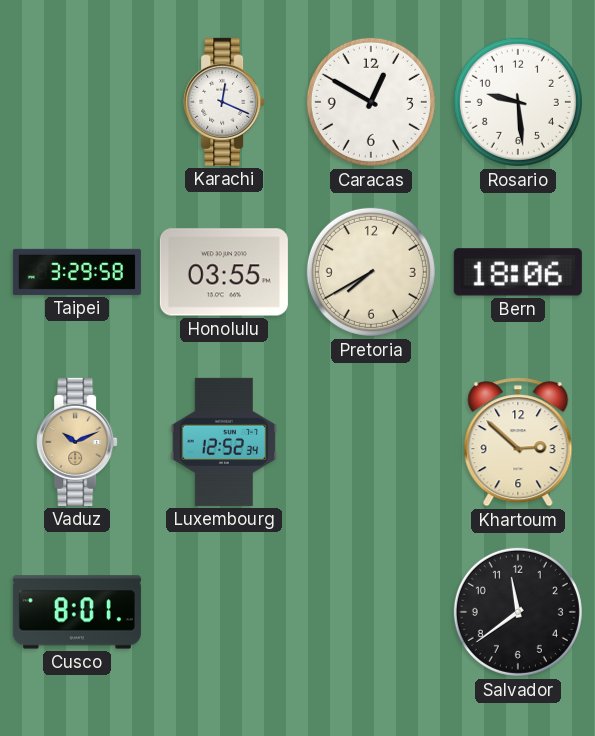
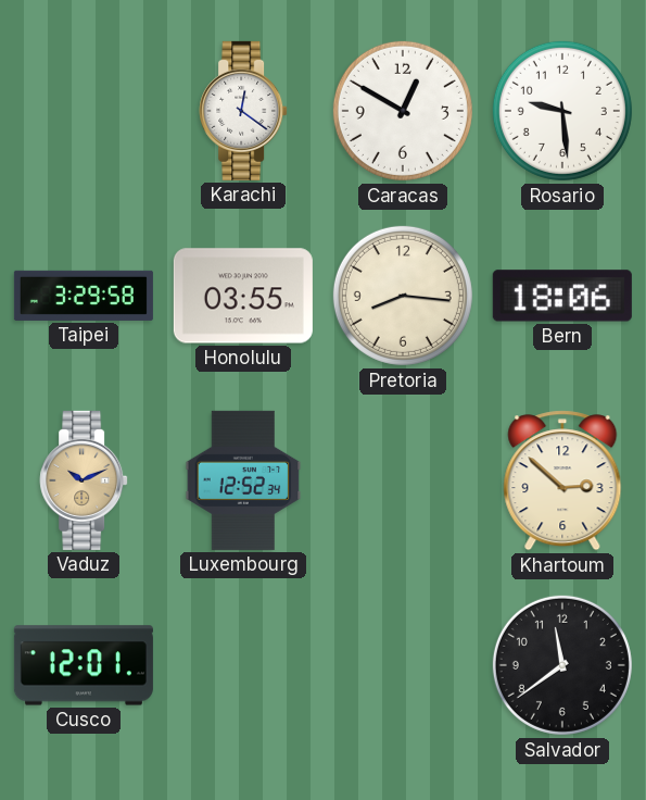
Karachi: 12:19 -> 12:21
Pretoria: 7:40 -> 8:16
Cusco: 8:01 -> 12:01
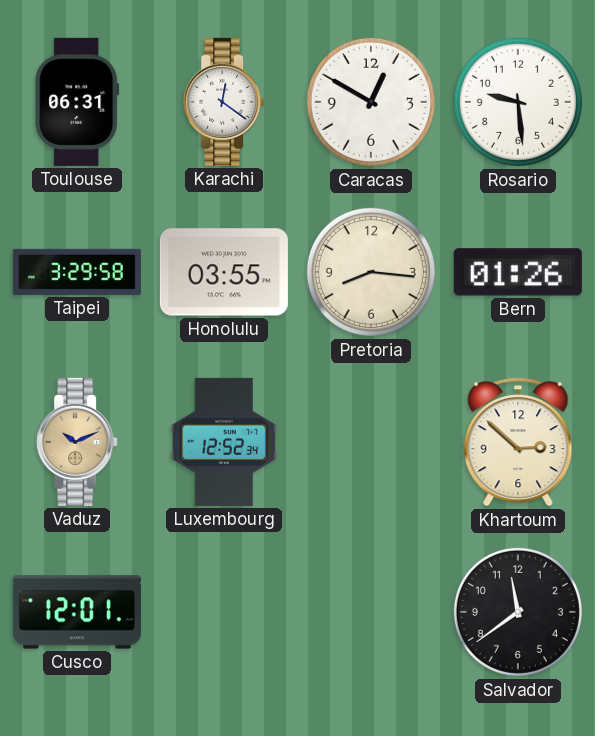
Toulouse: none -> 06:31
Bern: 18:06 -> 01:26
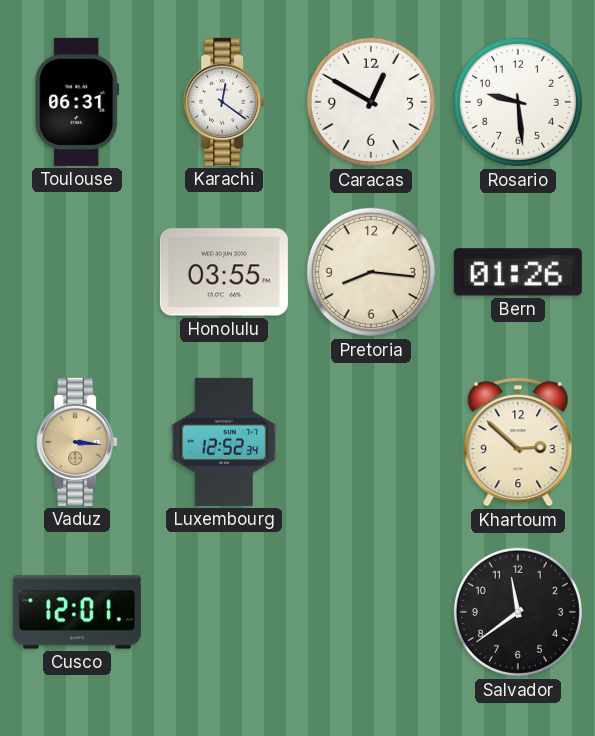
Taipei: 3:29 -> none
Vaduz: 10:11 -> 3:16
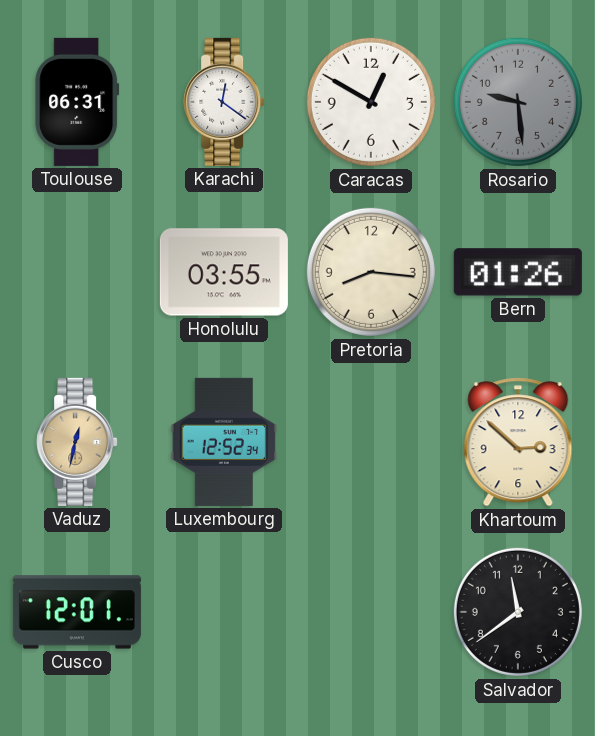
Rosario dial: white -> grey
Vaduz: 3:16 -> 12:32
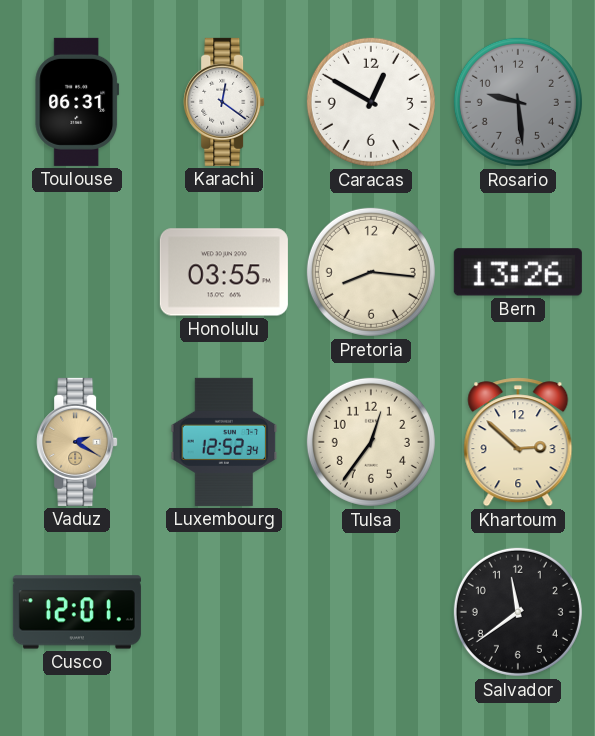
Bern: 01:26 -> 13:26
Vaduz: 12:32 -> 2:20
Tulsa: none -> 12:36
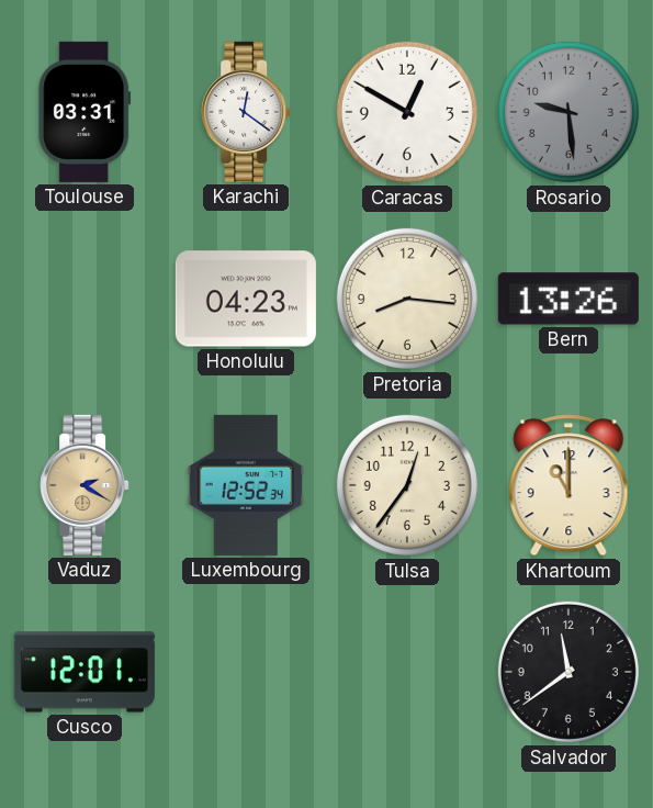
Toulouse: 06:31 -> 03:31
Honolulu: 03:55 -> 04:23
Khartoum: 2:52 -> 11:00
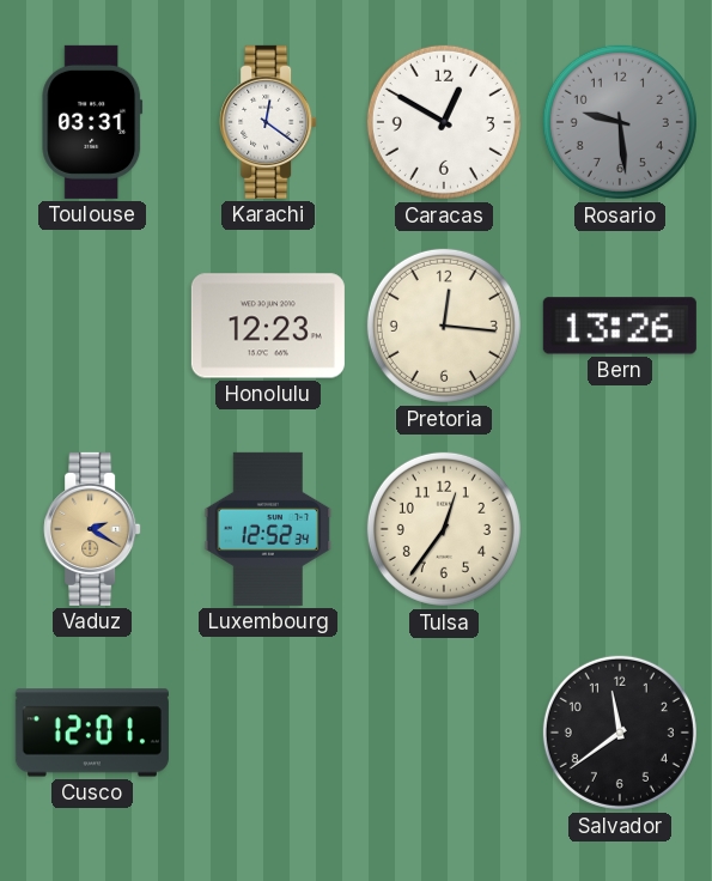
Honolulu: 04:23 -> 12:23
Pretoria: 8:16 -> 12:16
Khartoum: 11:00 -> none
